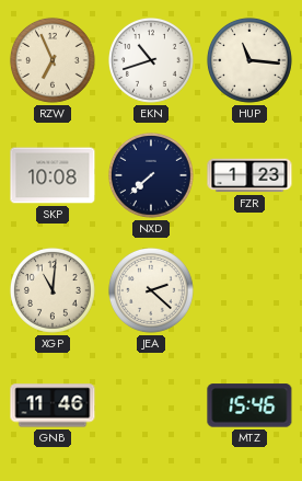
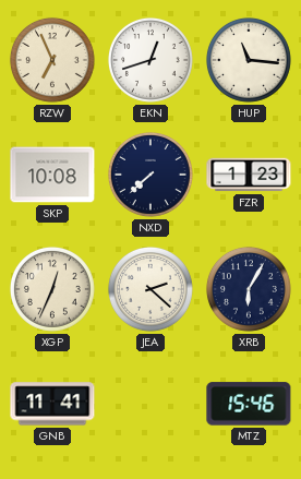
EKN: 10:42 -> 12:42
XGP: 11:01 -> 12:34
XRB: none -> 6:05
GNB: 11:46 -> 11:41
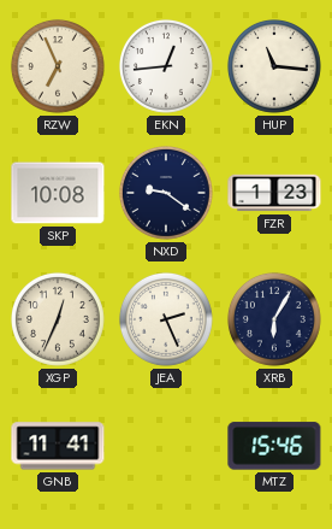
EKN: 12:42 -> 12:44
NXD: 7:38 -> 9:21
JEA: 2:22 -> 2:26
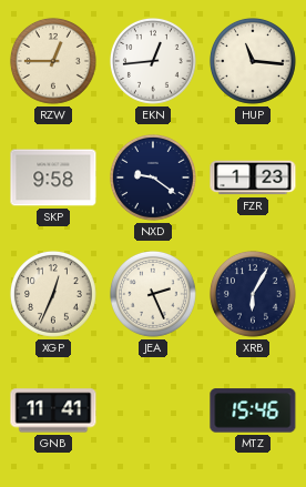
RZW: 6:56 -> 12:45
SKP: 10:08 -> 9:58
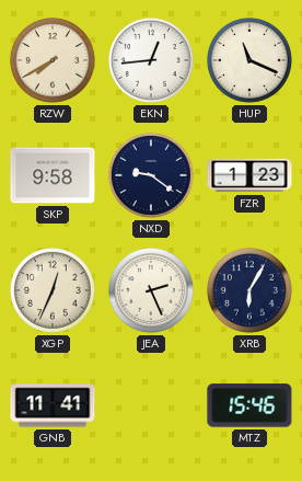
RZW: 12:45 -> 7:40
HUP: 11:16 -> 11:19
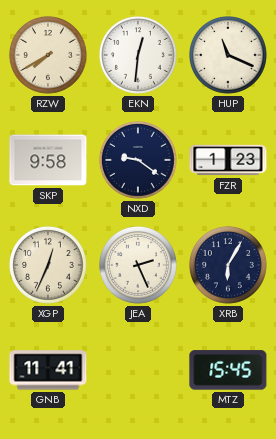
EKN: 12:44 -> 12:31
MTZ: 15:46 -> 15:45
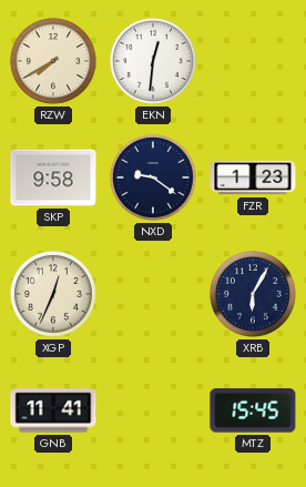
HUP: 11:19 -> none
JEA: 2:26 -> none
